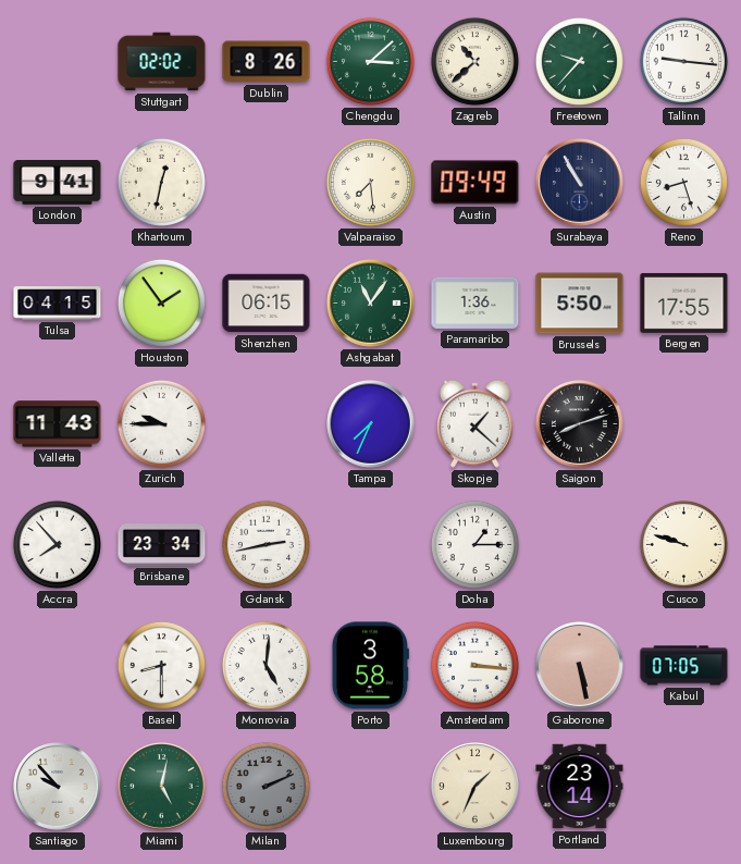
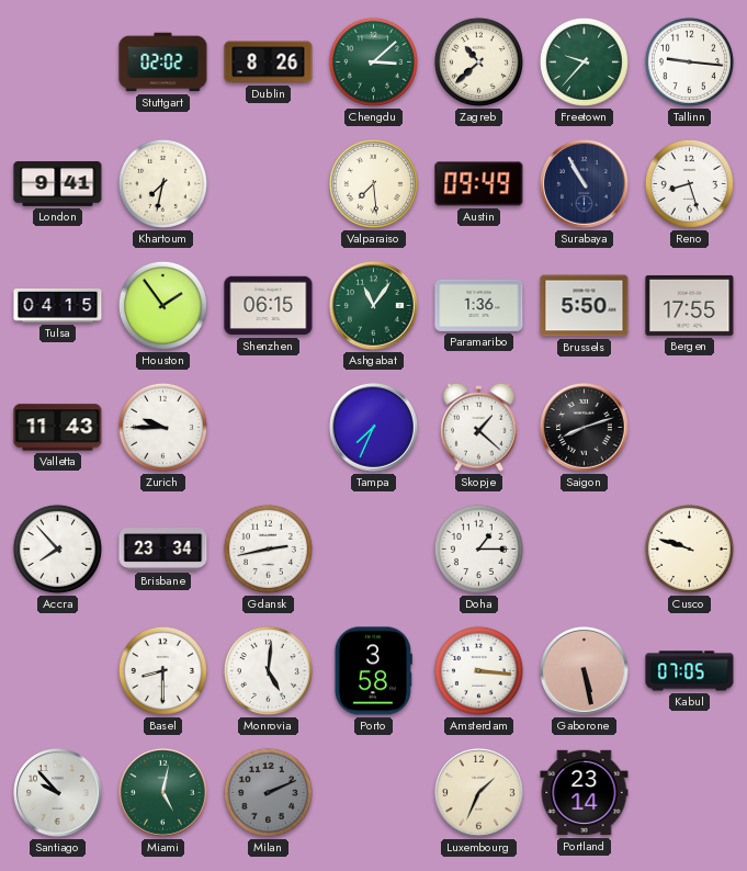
Khartoum: 12:32 -> 7:32
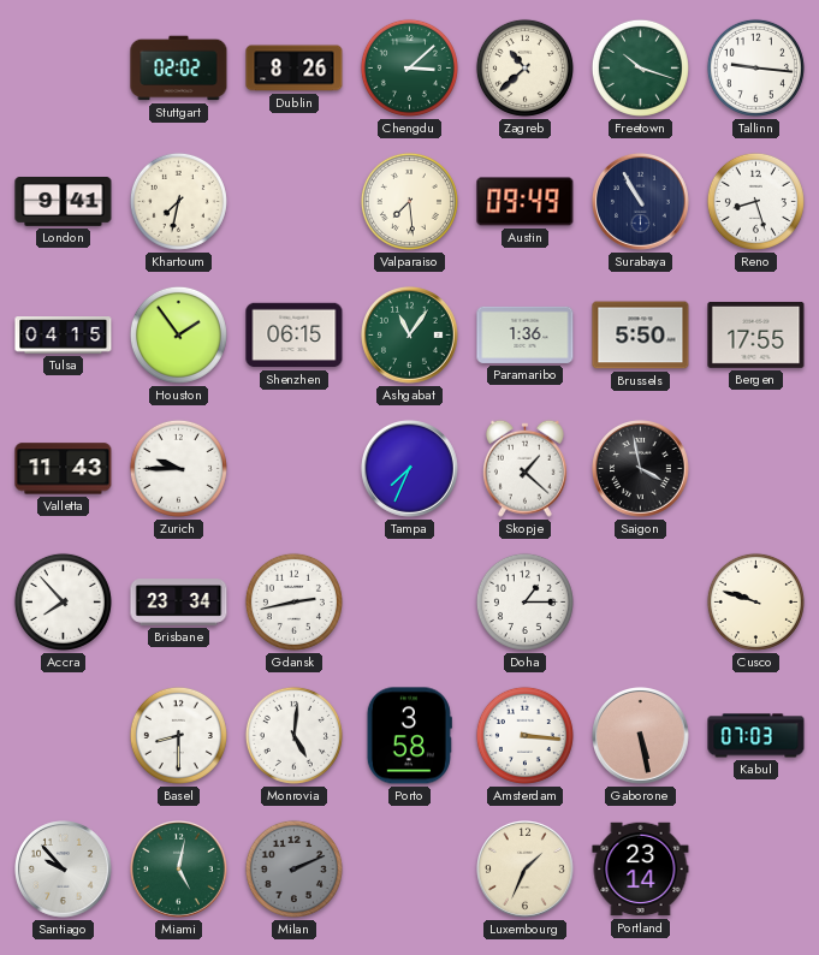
Freetown: 9:37 -> 10:18
Saigon: 8:12 -> 3:58
Kabul: 07:05 -> 07:03
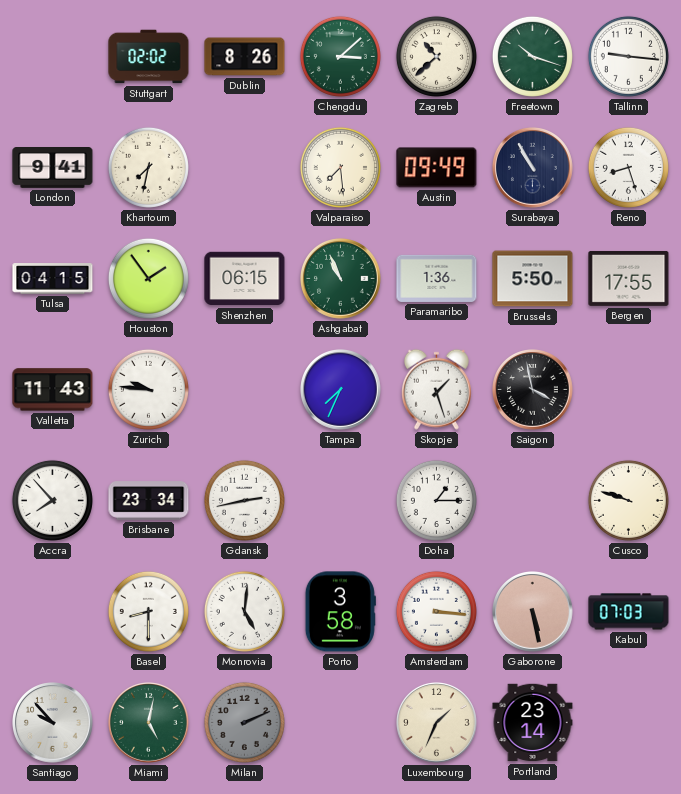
Ashgabat: 11:06 -> 10:56
Zurich: 9:45 -> 9:46
Skopje: 1:22 -> 1:27
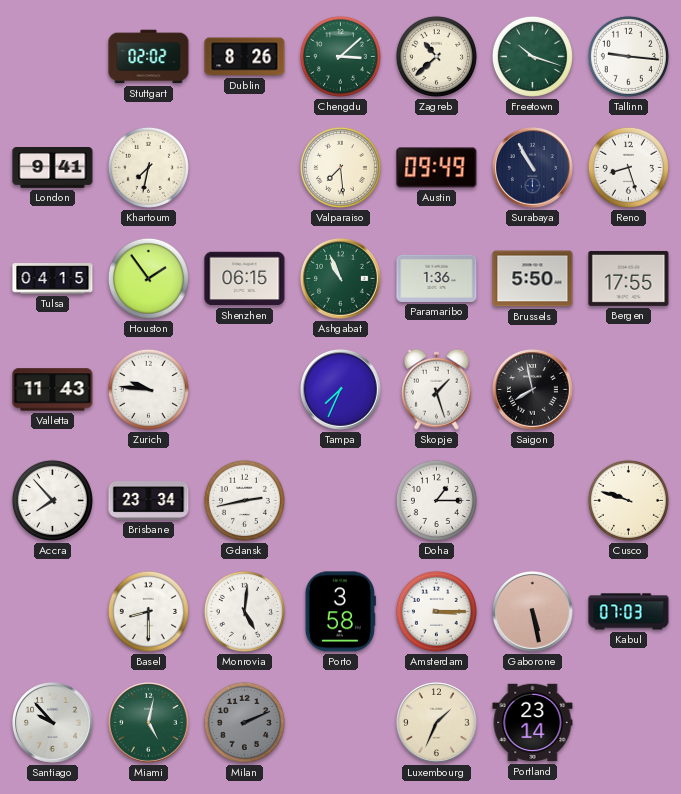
Saigon: 3:58 -> 7:58
Amsterdam: 3:16 -> 3:15
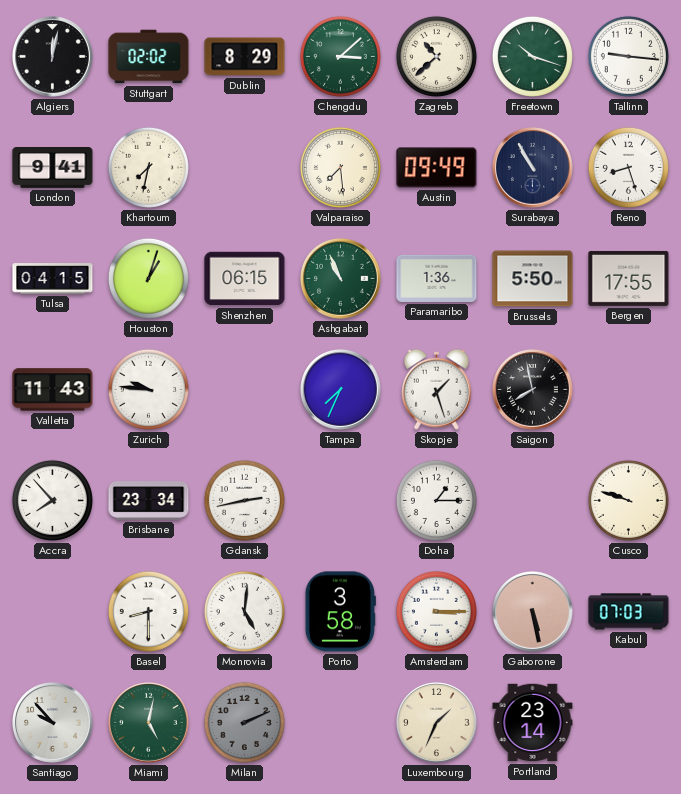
Algiers: none -> 12:02
Dublin: 8:26 -> 8:29
Houston: 1:54 -> 1:03
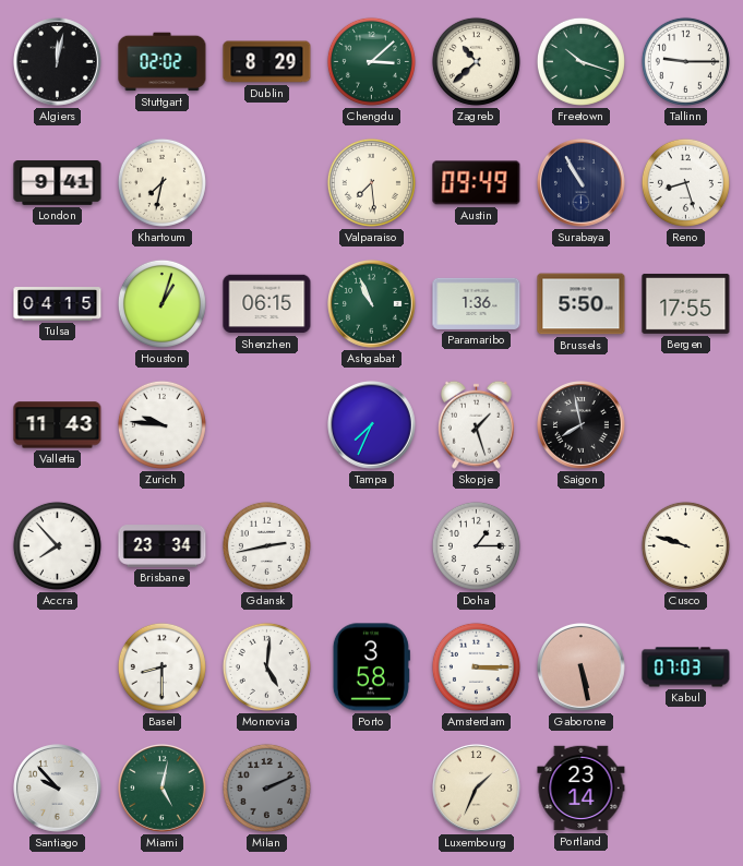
Tallinn: 9:16 -> 9:15
